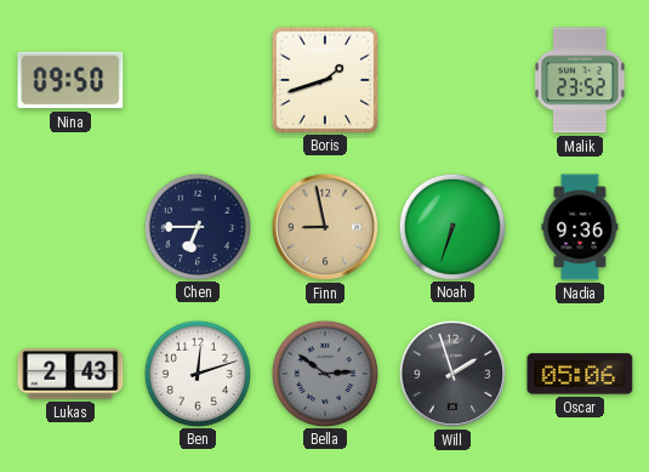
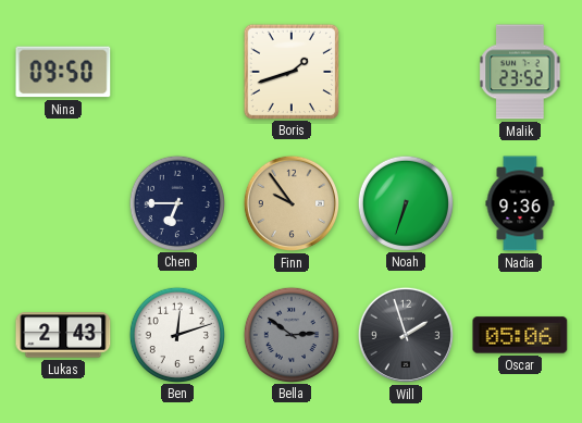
Finn: 8:58 -> 9:54
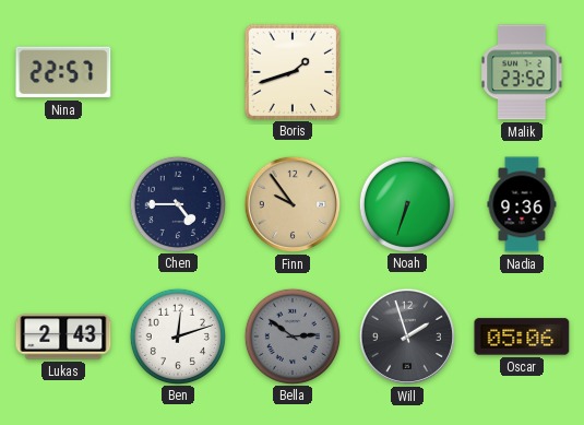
Nina: 09:50 -> 22:57
Chen: 6:45 -> 4:45
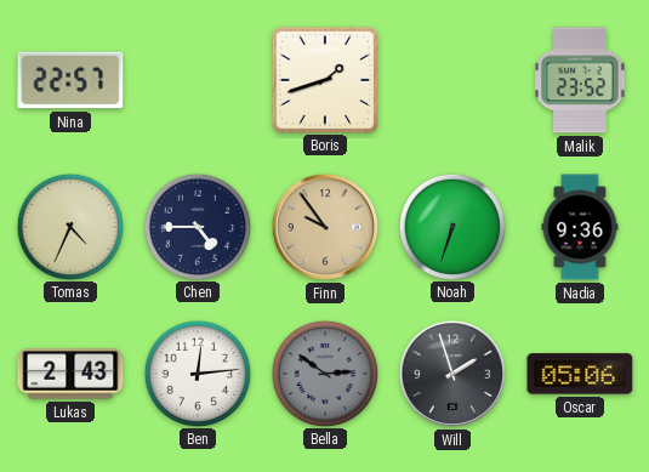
Tomas: none -> 4:34
Ben: 12:12 -> 12:14
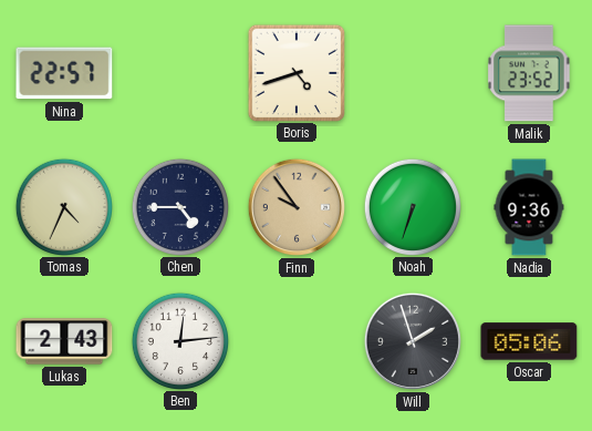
Boris: 1:42 -> 4:42
Bella: 2:51 -> none
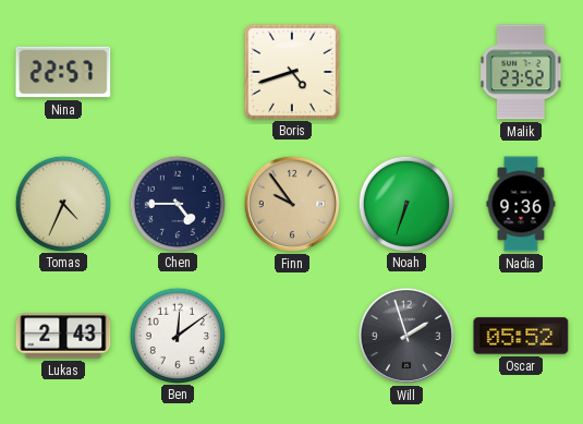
Ben: 12:14 -> 12:09
Oscar: 05:06 -> 05:52
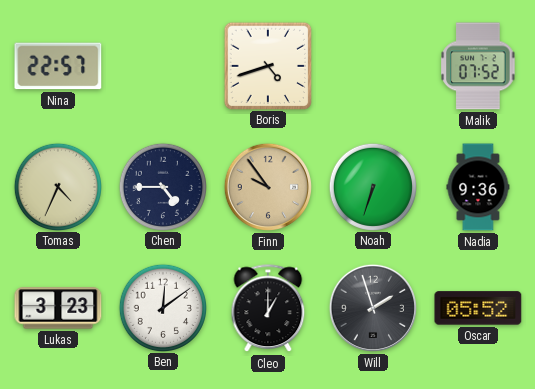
Malik: 23:52 -> 07:52
Lukas: 2:43 -> 3:23
Cleo: none -> 1:00
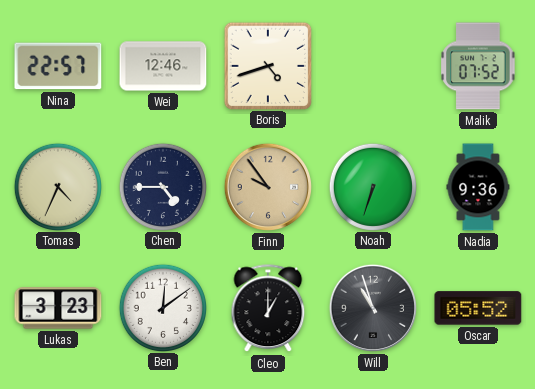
Wei: none -> 12:46
Will: 1:57 -> 10:57
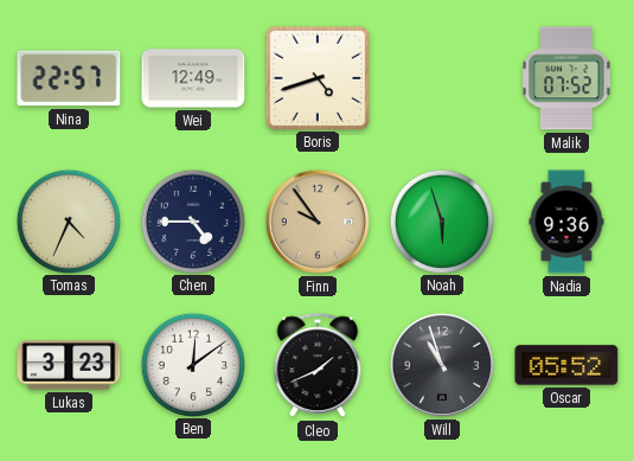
Wei: 12:46 -> 12:49
Noah: 6:33 -> 5:57
Cleo: 1:00 -> 1:41
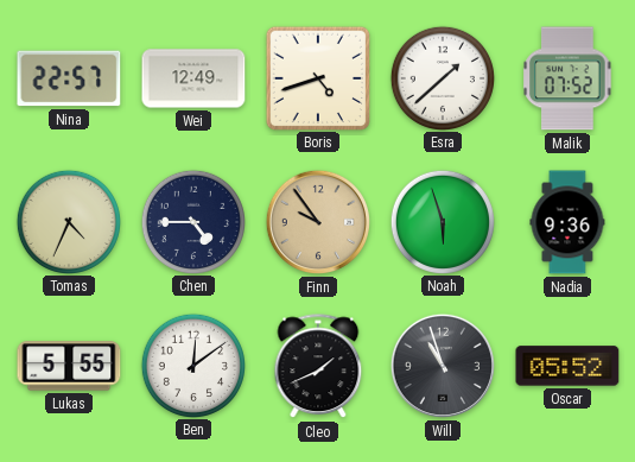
Esra: none -> 1:38
Lukas: 3:23 -> 5:55
